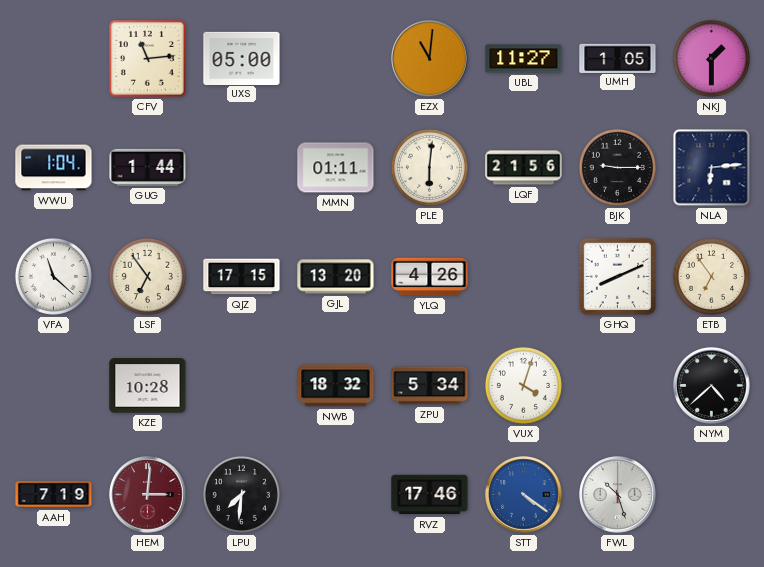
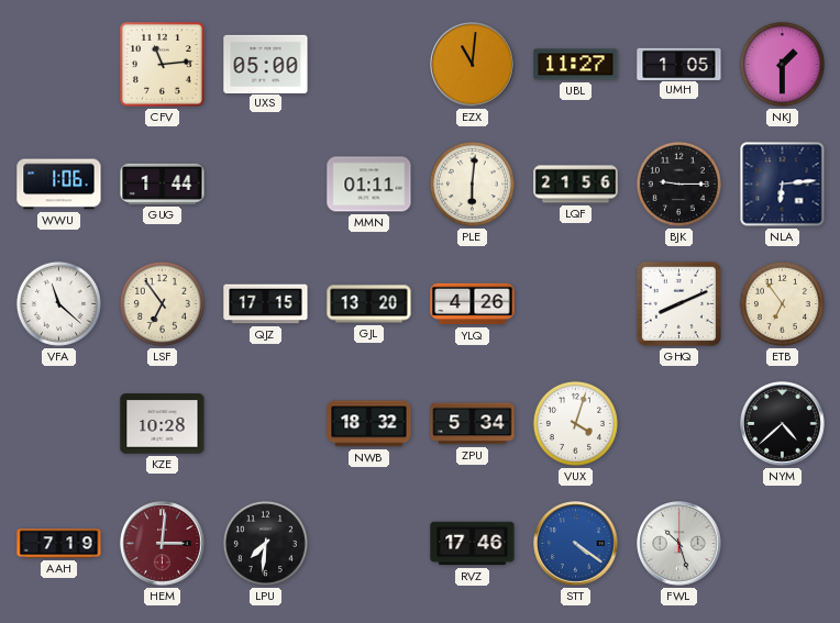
WWU: 1:04 -> 1:06
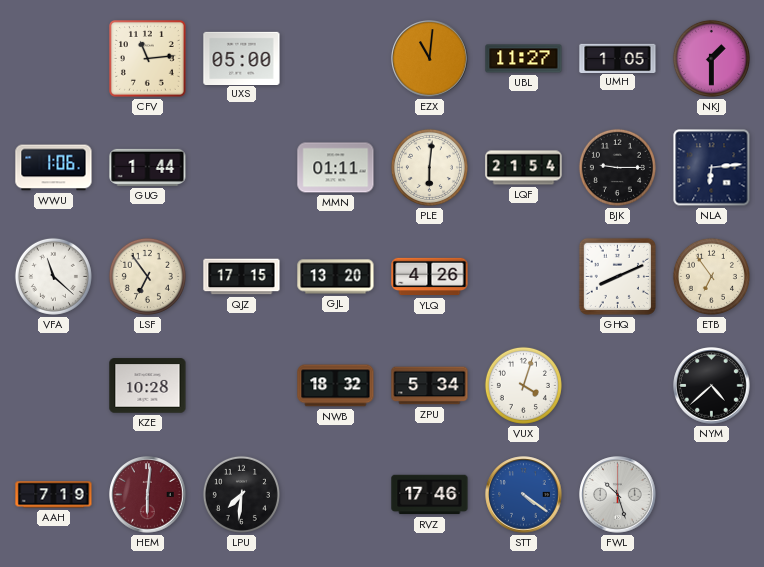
LQF: 21:56 -> 21:54
HEM: 3:01 -> 6:01
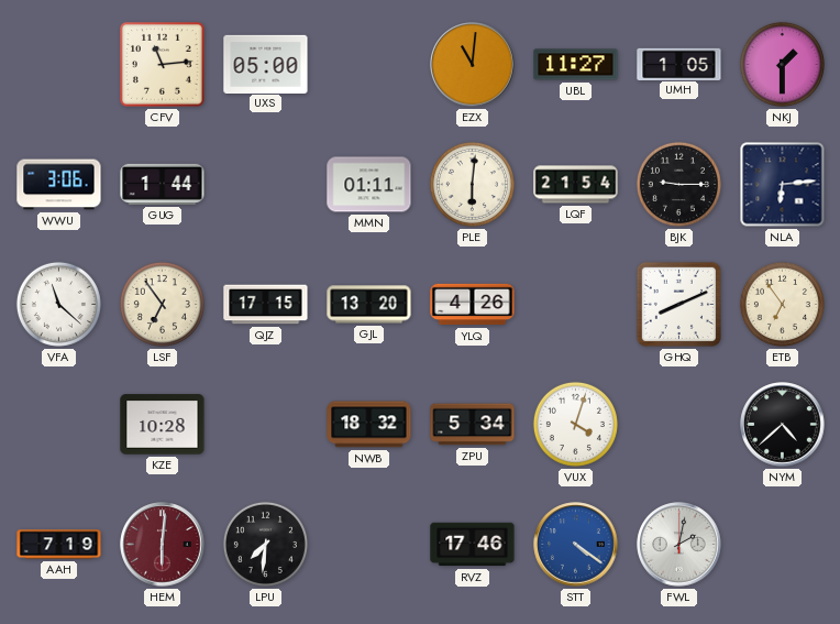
WWU: 1:06 -> 3:06
FWL: 10:27 -> 2:02
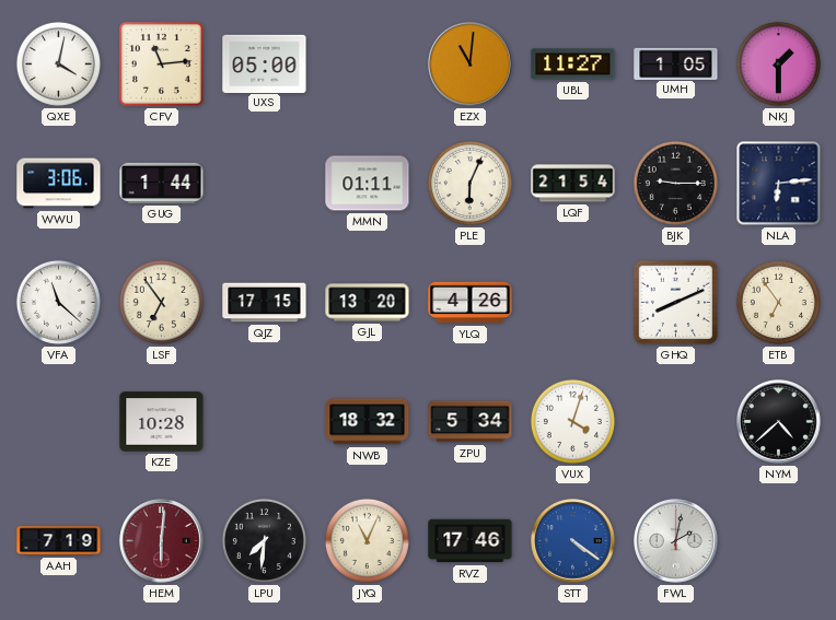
QXE: none -> 4:02
PLE: 6:01 -> 6:04
JYQ: none -> 11:04
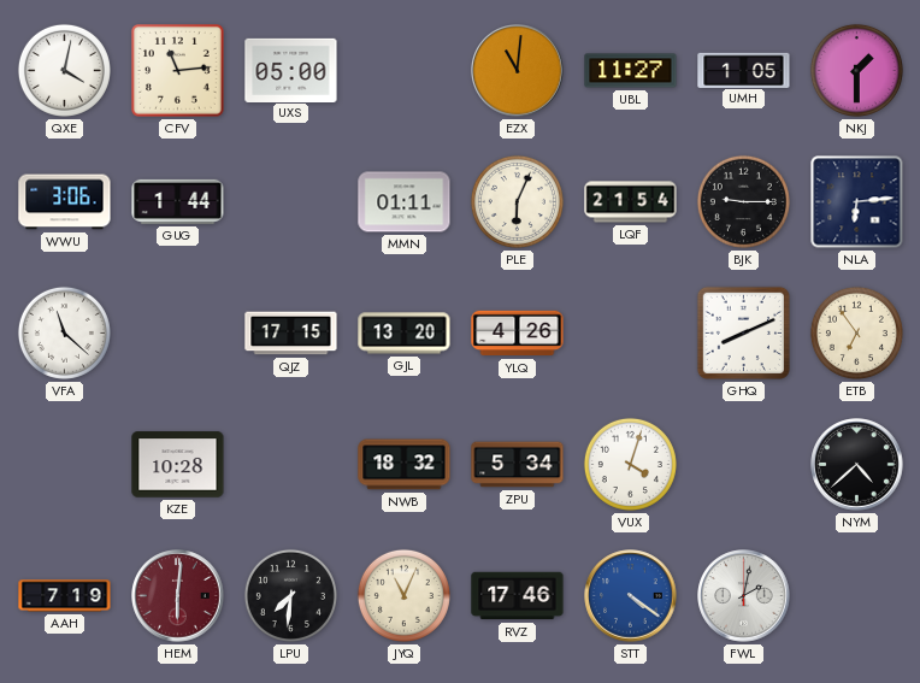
LSF: 6:54 -> none
